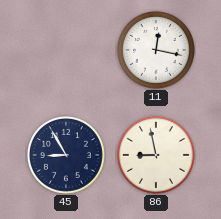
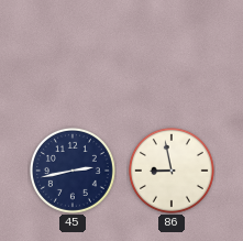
11: 12:17 -> none
45: 8:55 -> 2:43
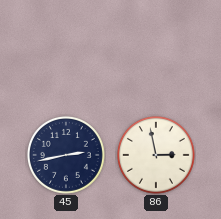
86: 8:58 -> 2:58
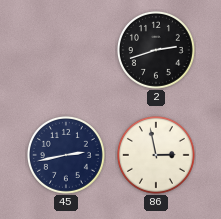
2: none -> 2:42
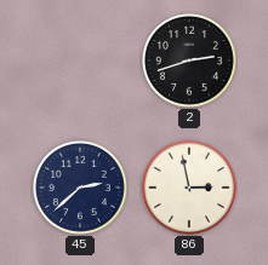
45: 2:43 -> 2:38
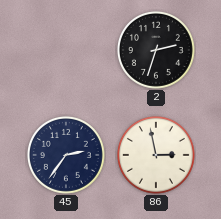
2: 2:42 -> 2:33
45: 2:38 -> 2:36
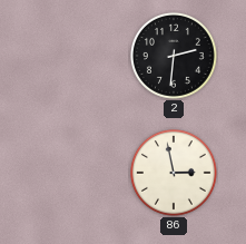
2: 2:33 -> 2:31
45: 2:36 -> none
